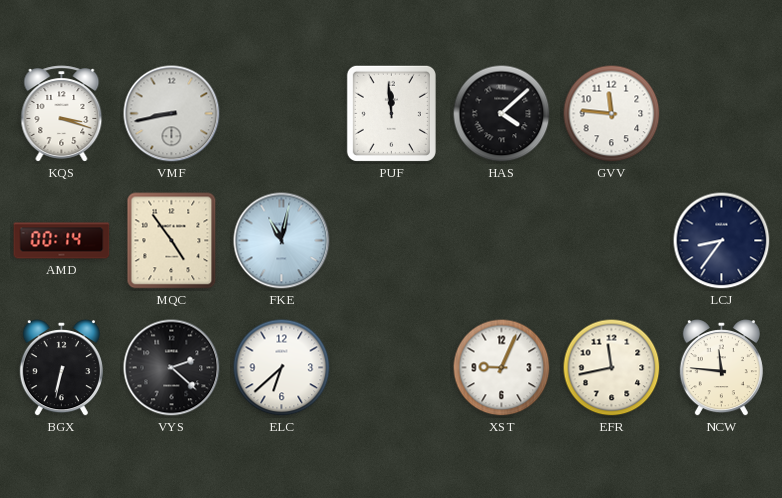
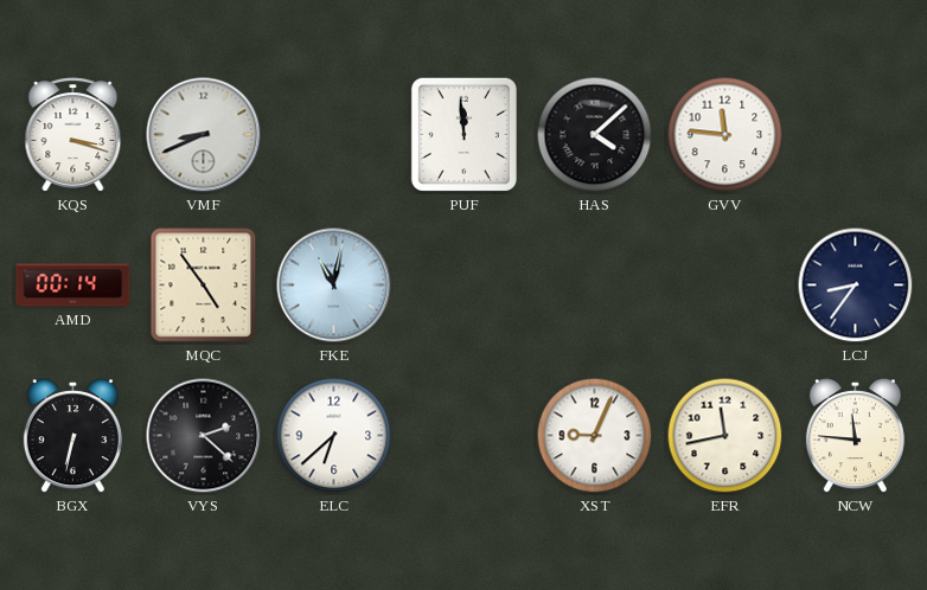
VMF: 8:43 -> 8:41
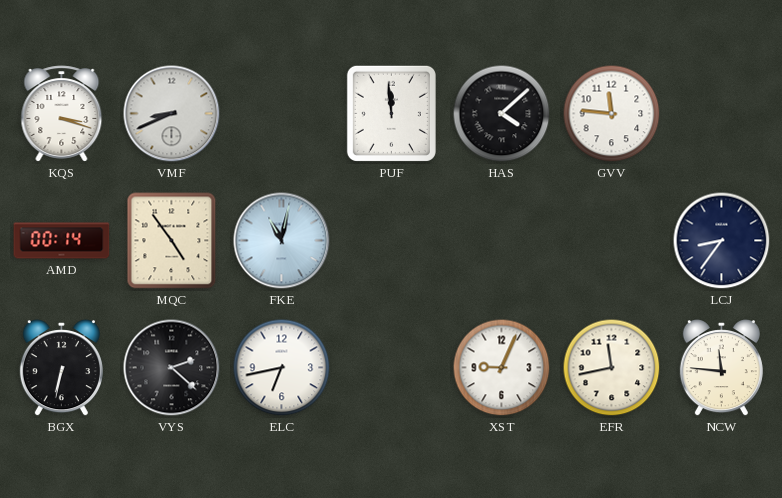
ELC: 6:38 -> 6:43
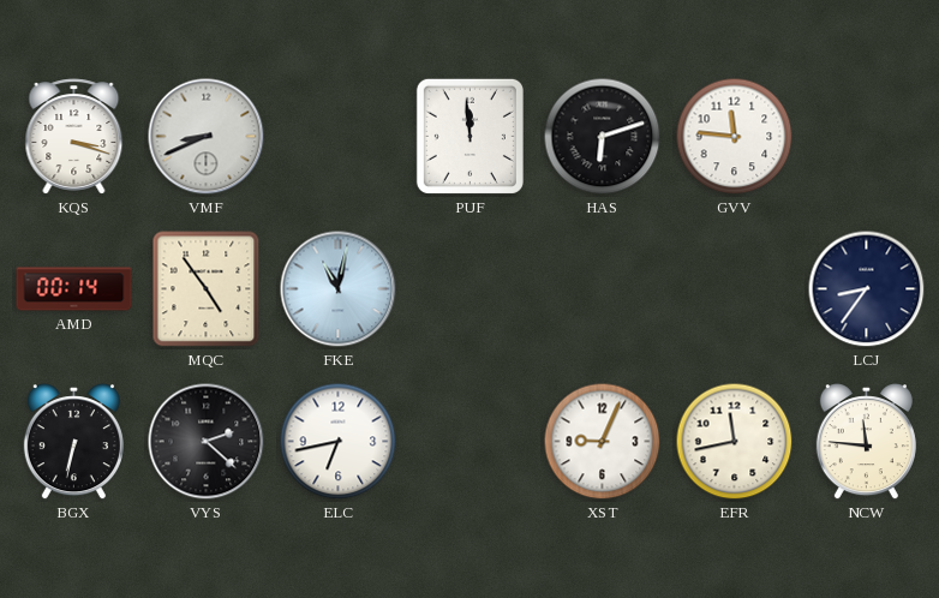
HAS: 4:08 -> 6:12
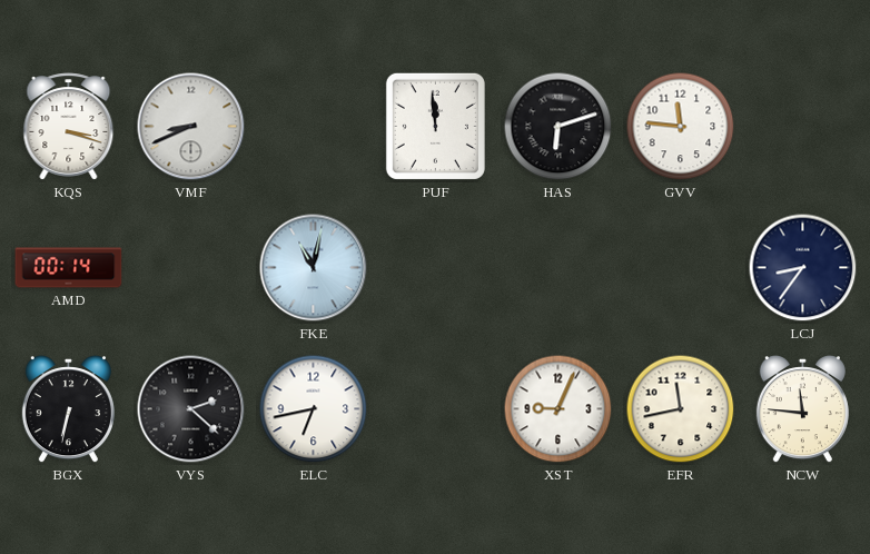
MQC: 4:54 -> none
